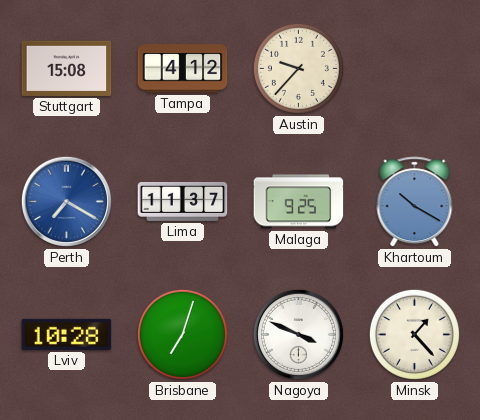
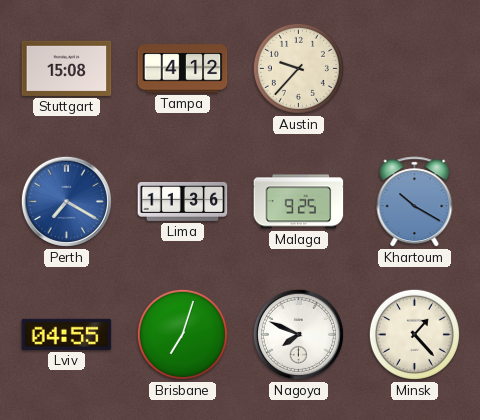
Lima: 11:37 -> 11:36
Lviv: 10:28 -> 04:55
Nagoya: 3:49 -> 7:49
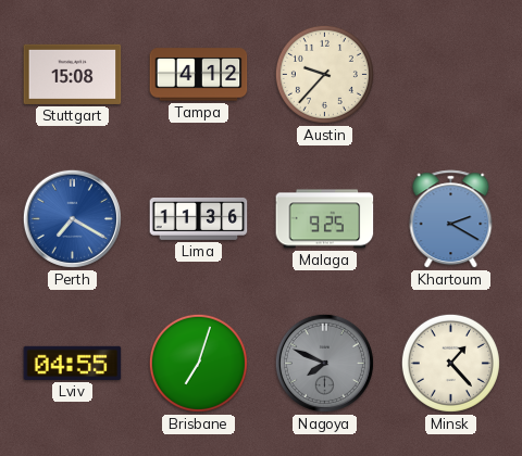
Khartoum: 10:20 -> 2:20
Nagoya dial: white -> grey
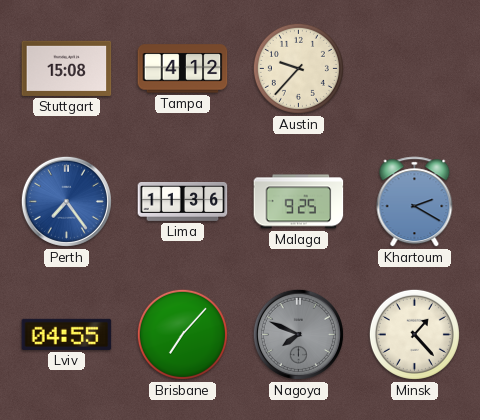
Perth: 7:20 -> 7:24
Brisbane: 7:03 -> 7:07
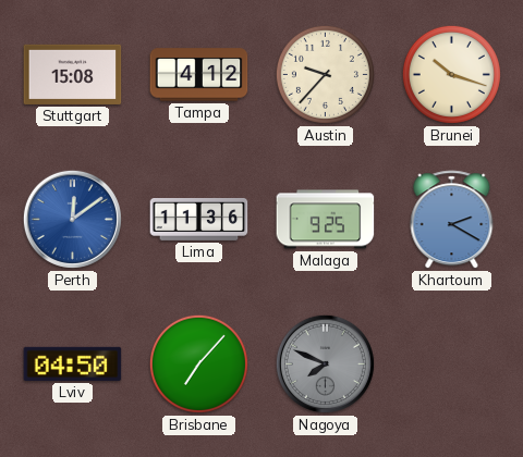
Brunei: none -> 10:18
Perth: 7:24 -> 12:09
Lviv: 04:55 -> 04:50
Minsk: 1:23 -> none
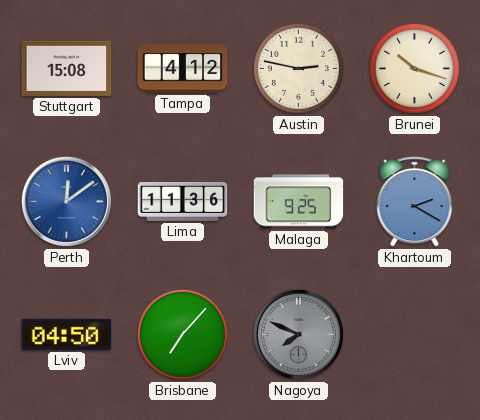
Austin: 9:37 -> 2:47
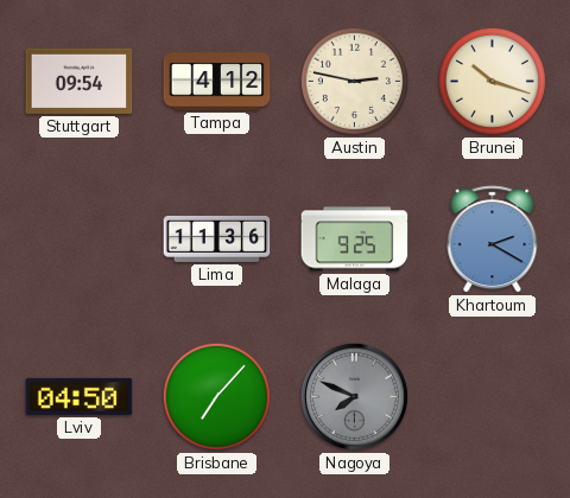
Stuttgart: 15:08 -> 09:54
Perth: 12:09 -> none
